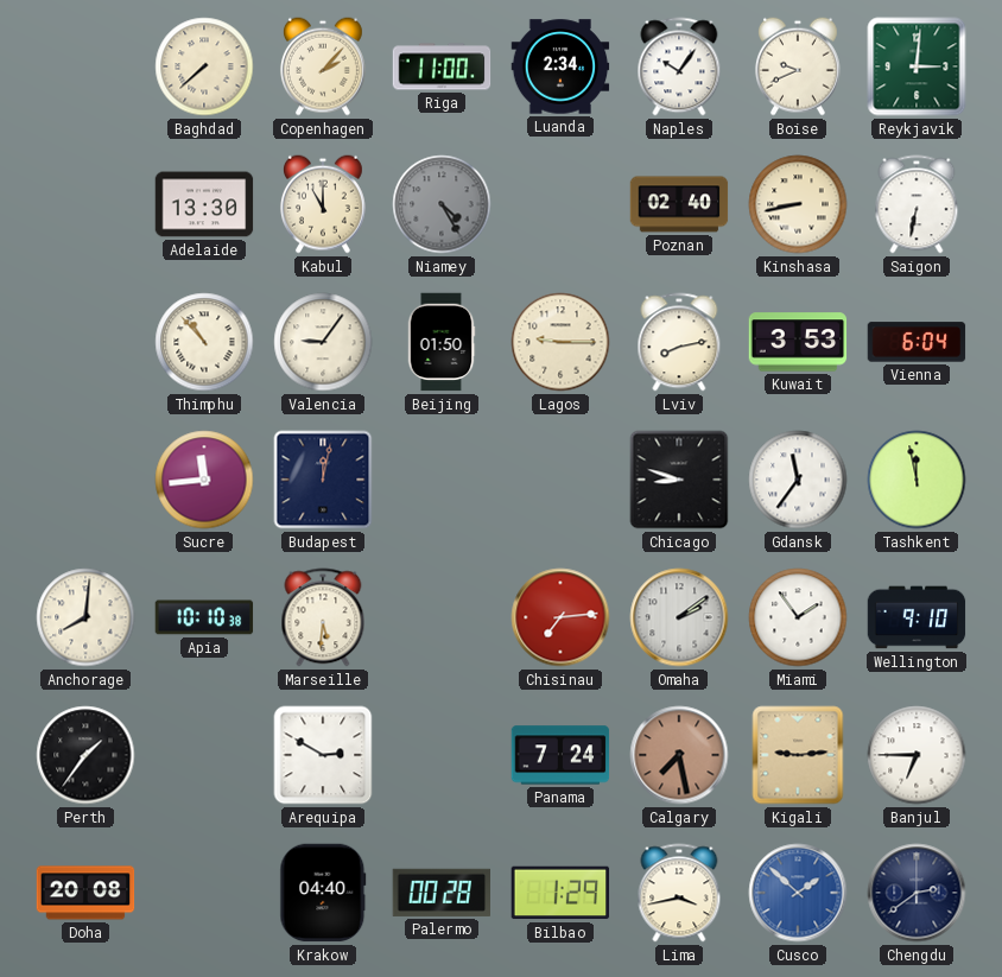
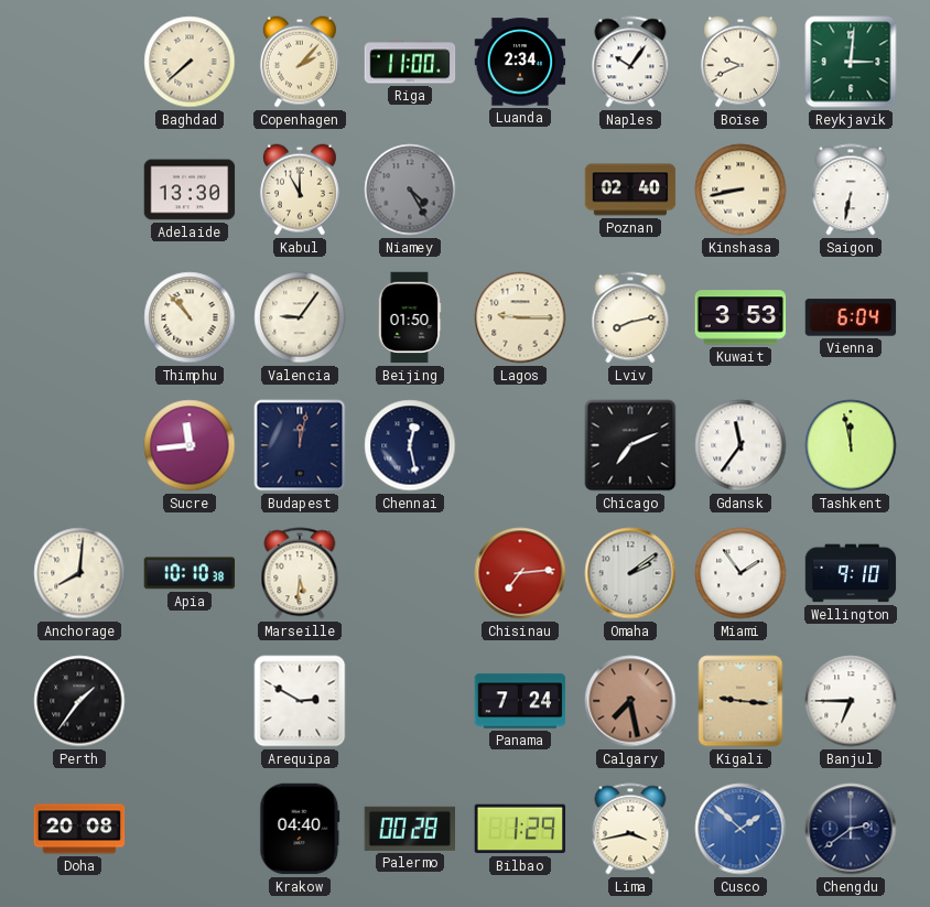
Chennai: none -> 12:28
Chicago: 8:48 -> 7:11
Kigali: 9:14 -> 9:16
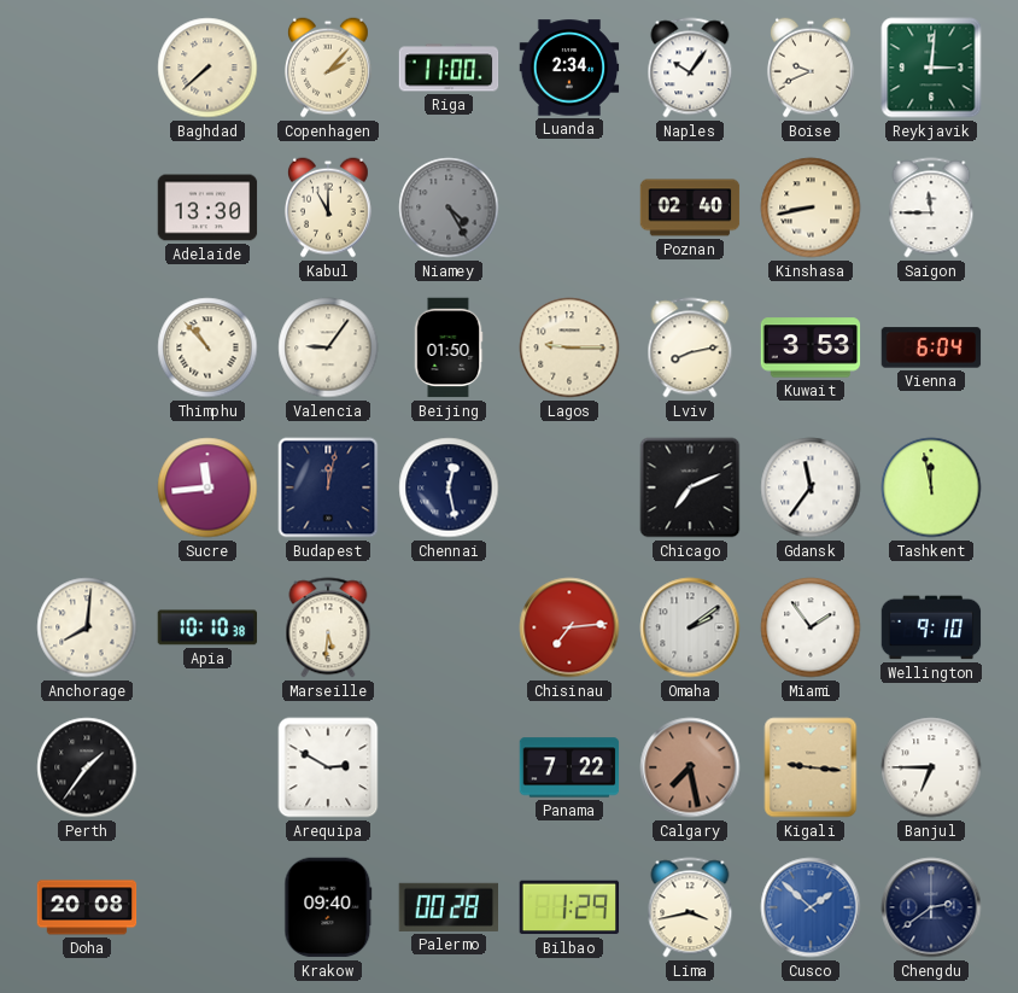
Saigon: 6:32 -> 11:45
Panama: 7:24 -> 7:22
Krakow: 04:40 -> 09:40
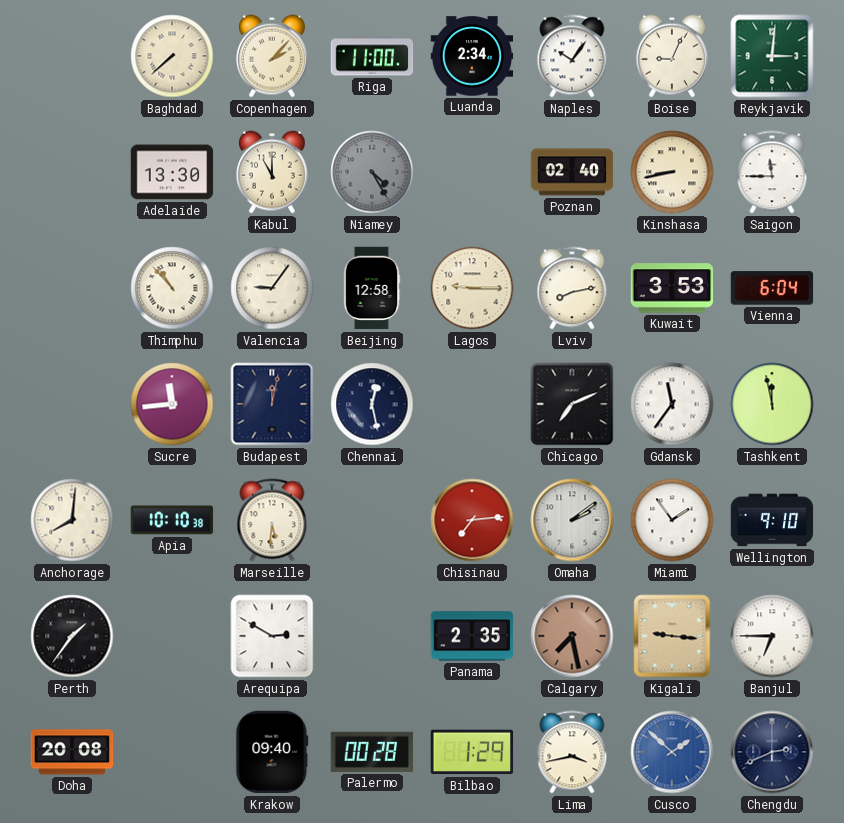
Boise: 9:41 -> 9:04
Beijing: 01:50 -> 12:58
Panama: 7:22 -> 2:35
Chengdu: 2:39 -> 2:41
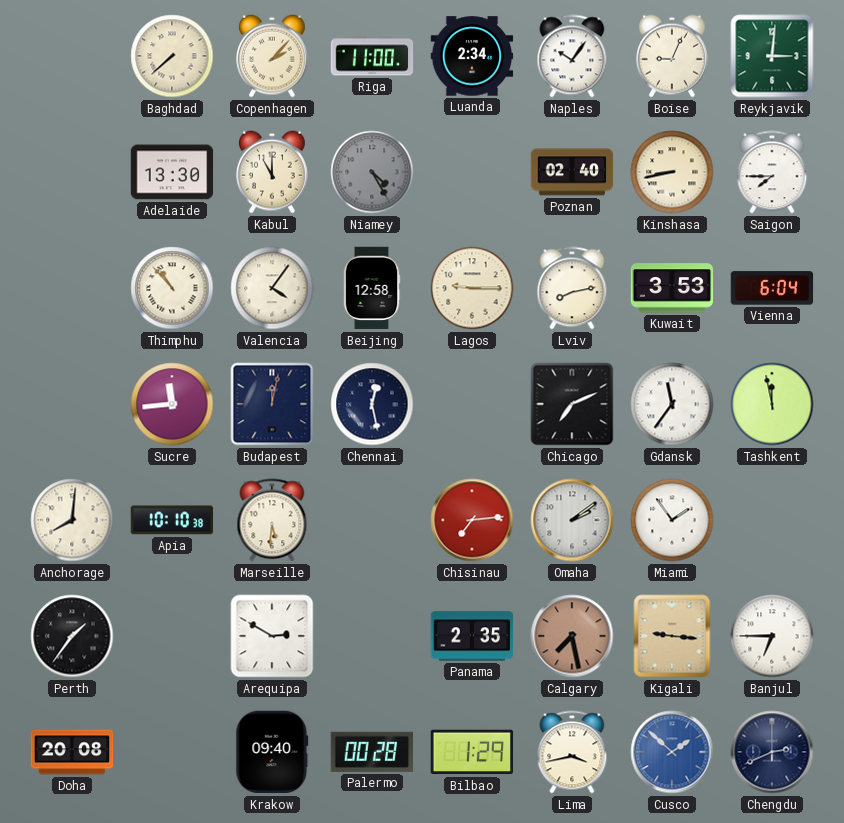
Saigon: 11:45 -> 7:45
Valencia: 9:06 -> 4:06
Wellington: 9:10 -> none
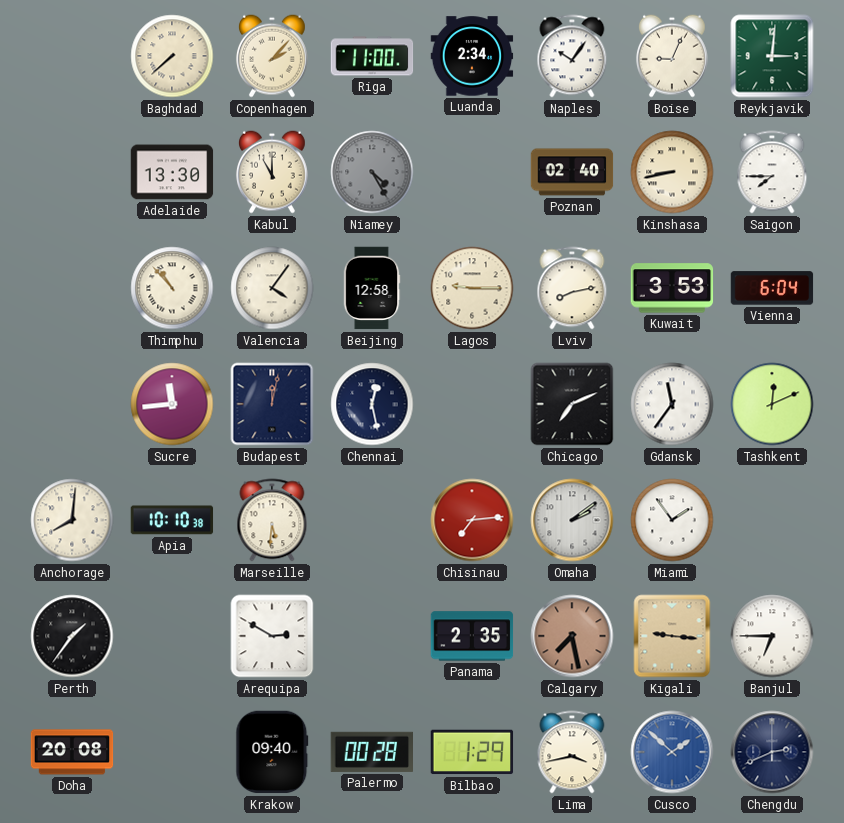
Tashkent: 11:58 -> 12:11
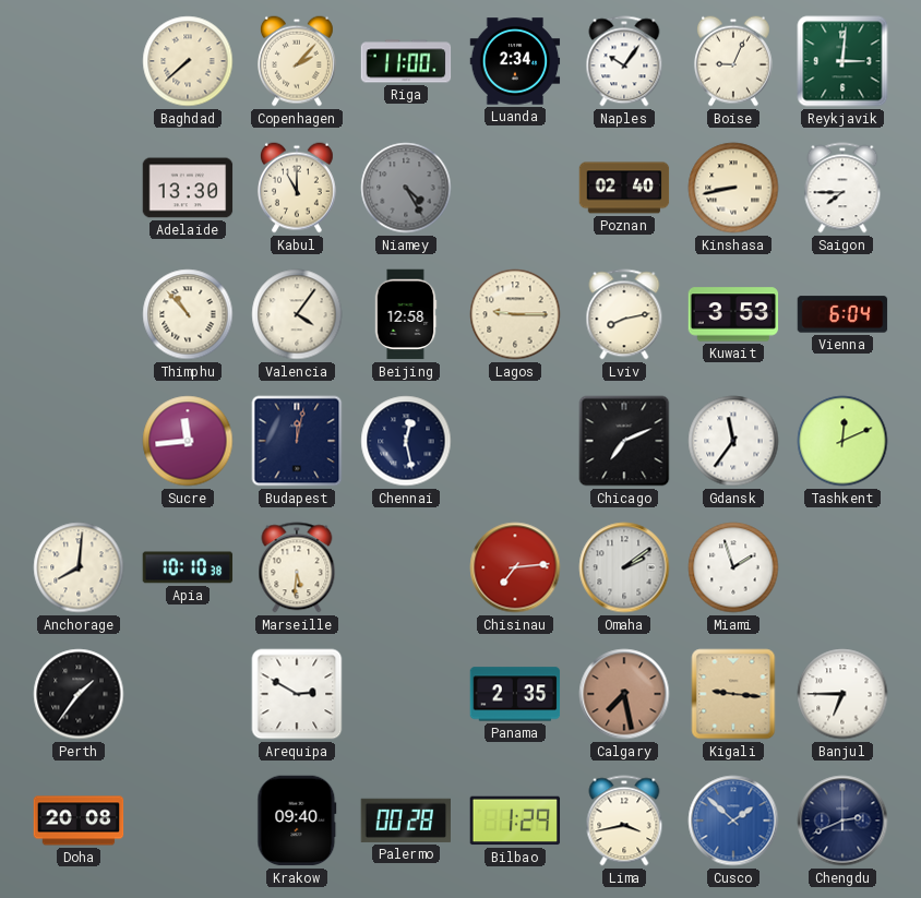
Miami: 1:54 -> 1:57
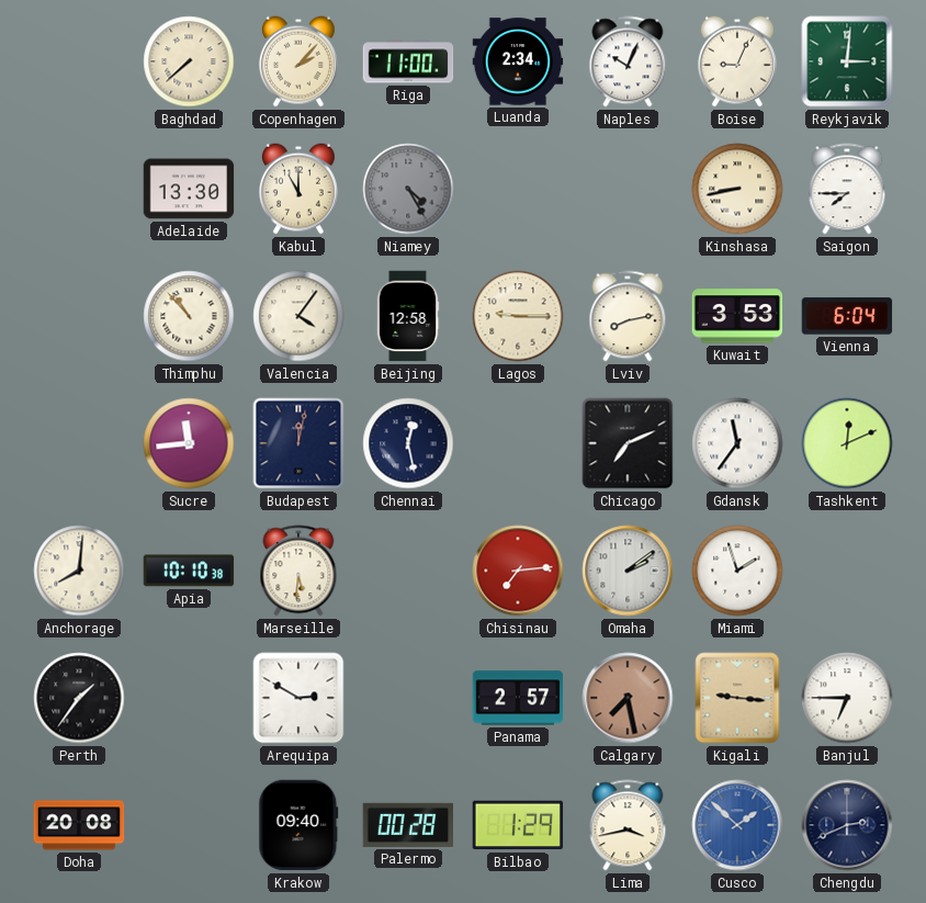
Naples: 10:06 -> 10:04
Poznan: 02:40 -> none
Panama: 2:35 -> 2:57
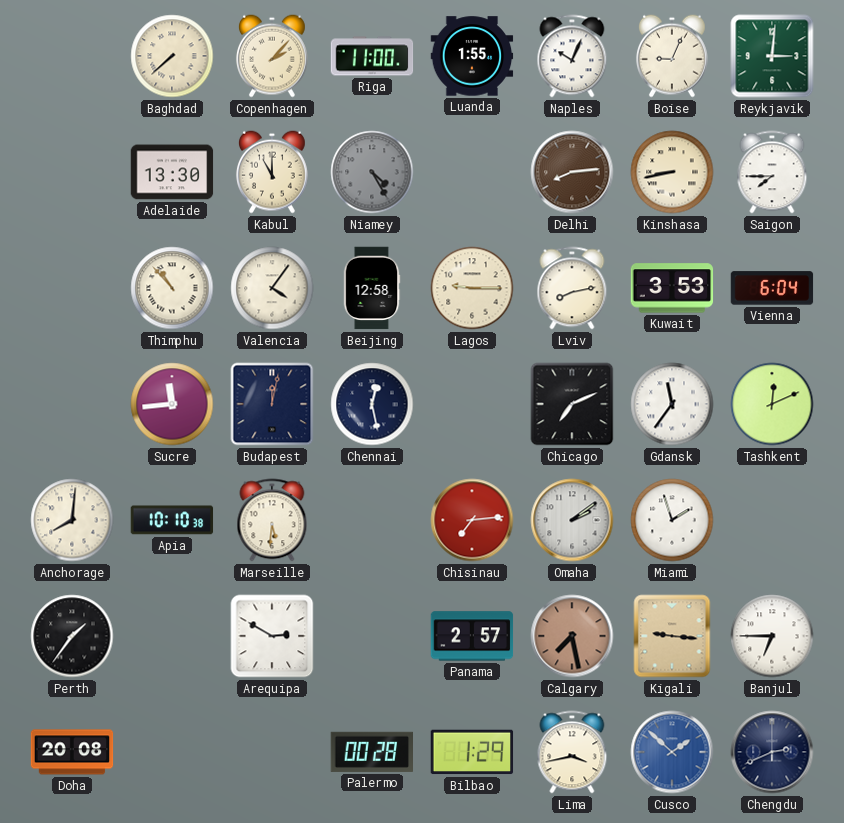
Luanda: 2:34 -> 1:55
Delhi: none -> 8:14
Krakow: 09:40 -> none
